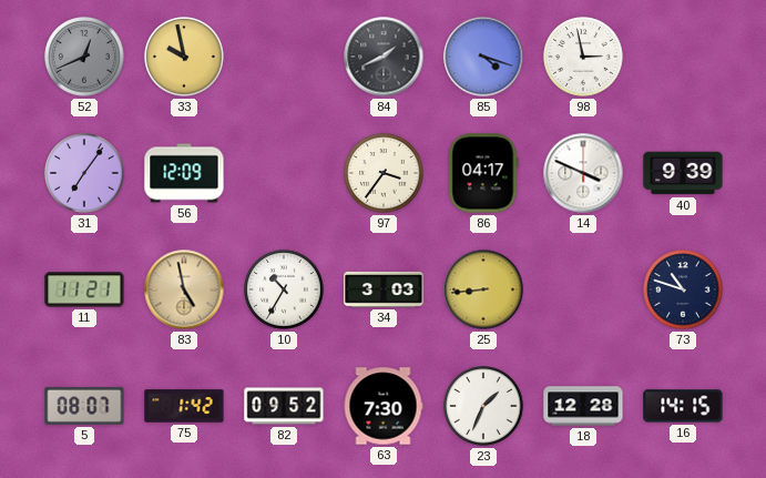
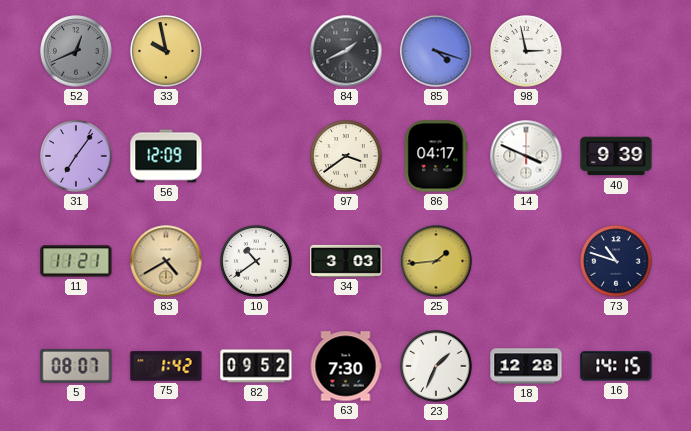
97: 3:36 -> 3:39
83: 4:58 -> 4:40
10: 10:35 -> 10:39
25: 8:44 -> 1:44
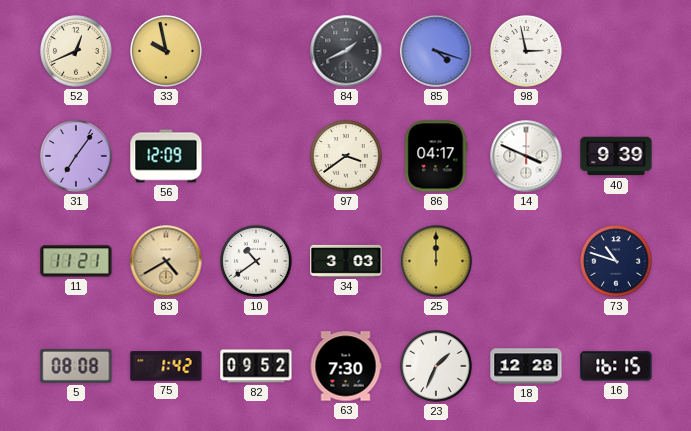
52 dial: grey -> cream
25: 1:44 -> 12:00
5: 08:07 -> 08:08
16: 14:15 -> 16:15
